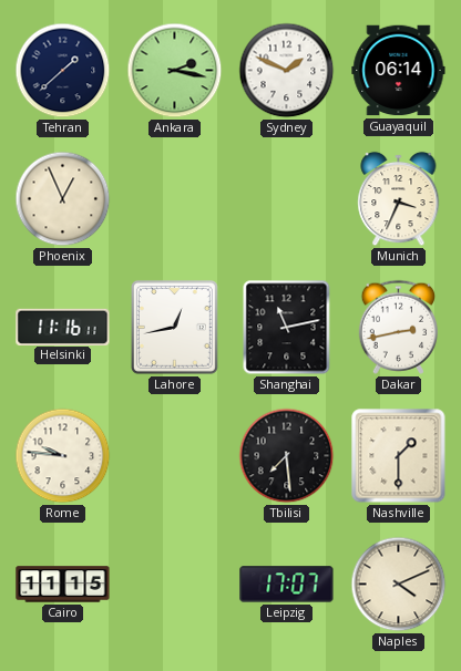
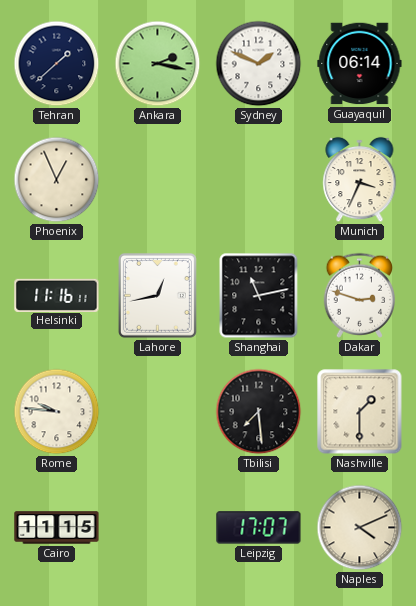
Dakar: 2:43 -> 2:48
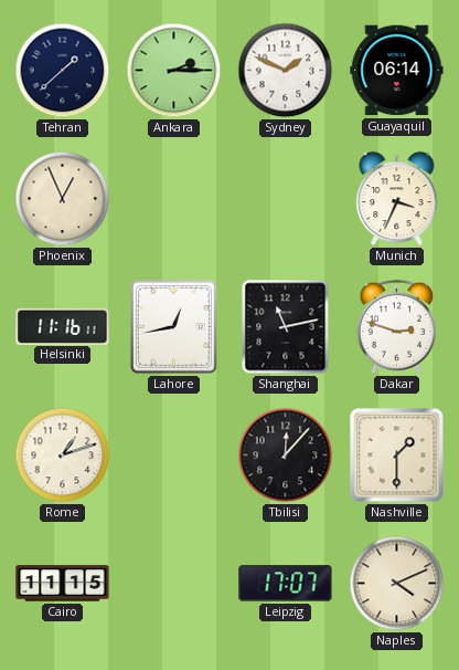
Ankara: 2:17 -> 2:15
Rome: 9:46 -> 1:12
Tbilisi: 7:29 -> 12:07
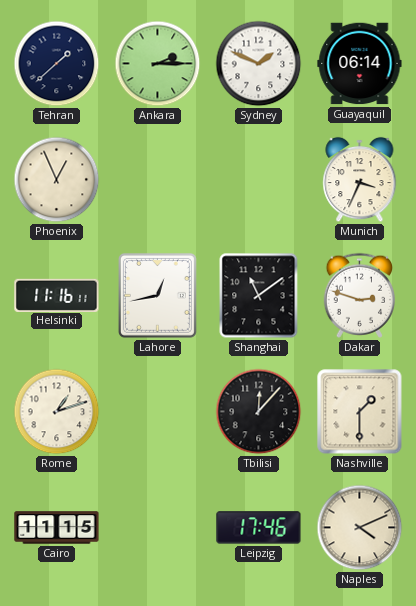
Shanghai: 11:13 -> 11:09
Leipzig: 17:07 -> 17:46
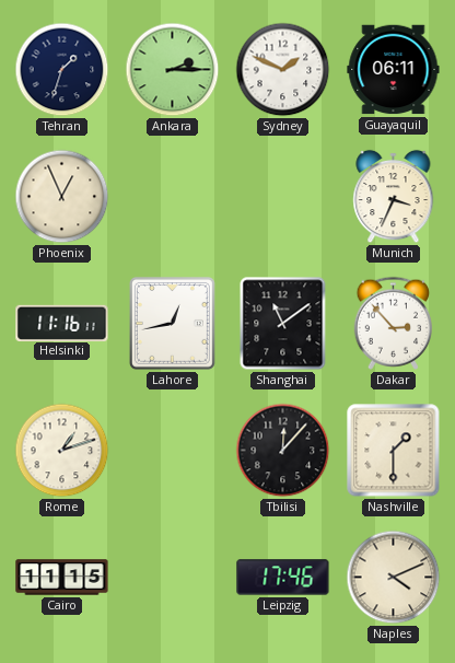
Tehran: 1:38 -> 1:33
Guayaquil: 06:14 -> 06:11
Dakar: 2:48 -> 2:53
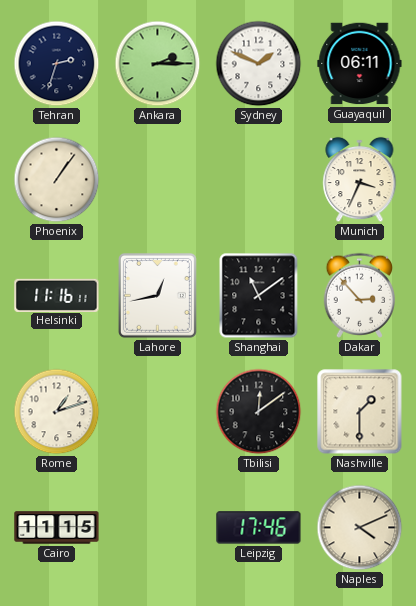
Tehran: 1:33 -> 2:33
Phoenix: 12:56 -> 1:06
Tbilisi: 12:07 -> 12:09
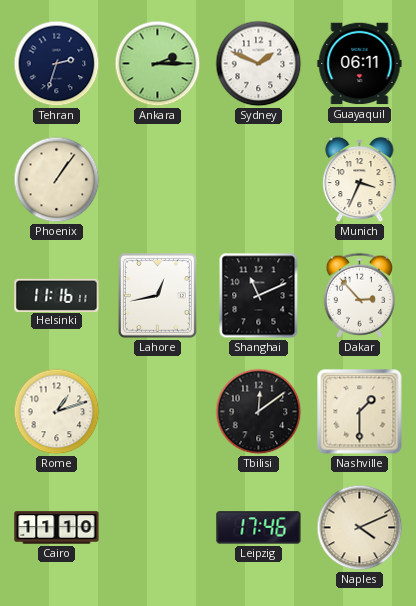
Shanghai: 11:09 -> 11:11
Cairo: 11:15 -> 11:10
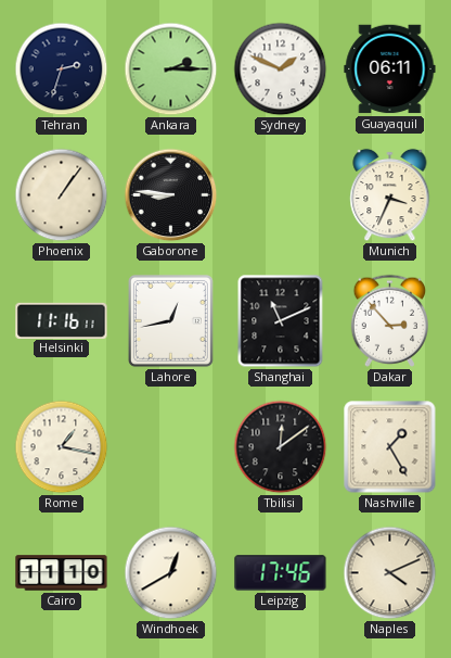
Gaborone: none -> 8:46
Rome: 1:12 -> 1:17
Nashville: 1:30 -> 1:25
Windhoek: none -> 12:40
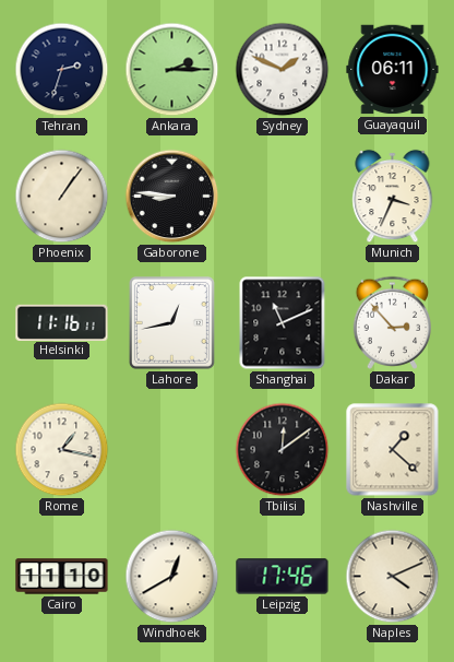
Nashville: 1:25 -> 1:22
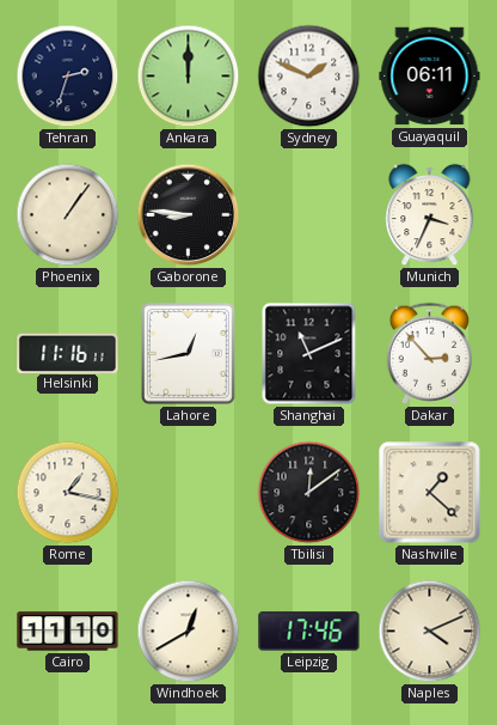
Ankara: 2:15 -> 12:00
